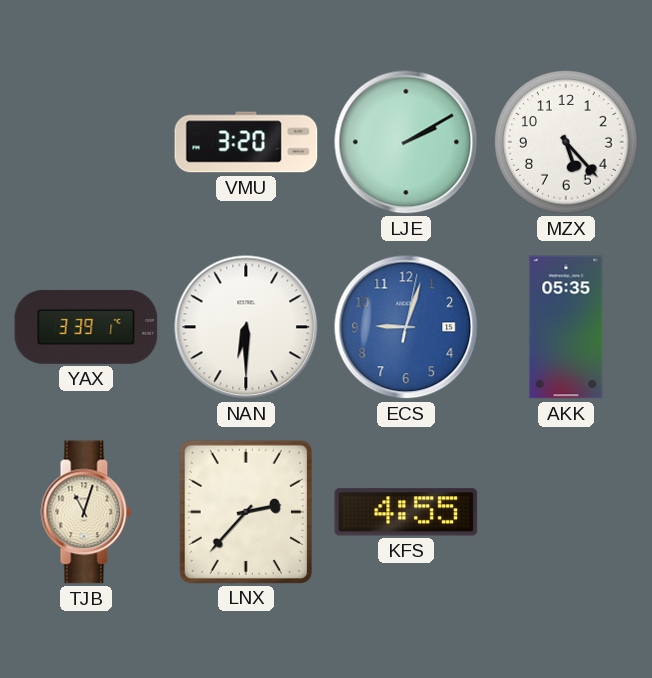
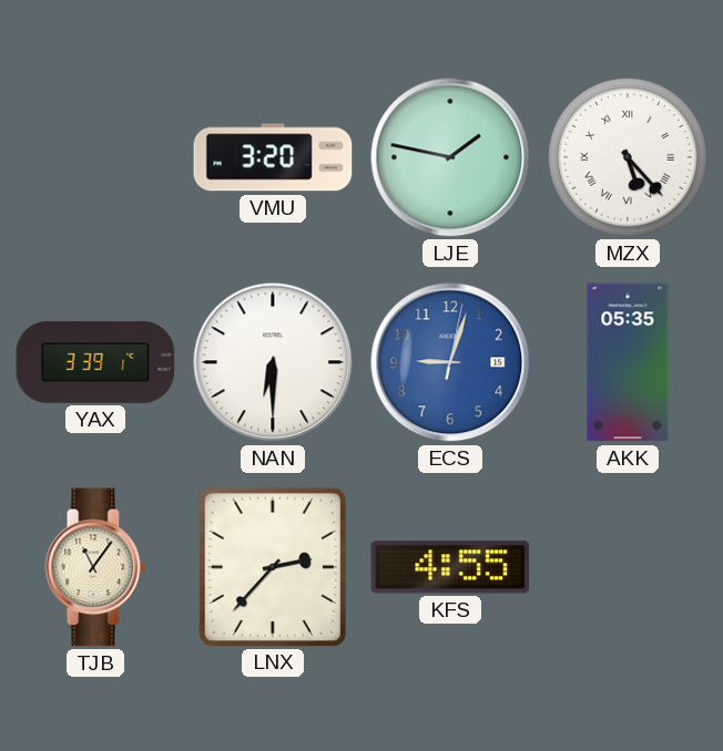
LJE: 2:10 -> 1:47
MZX numerals: Arabic -> Roman
TJB: 11:03 -> 11:06
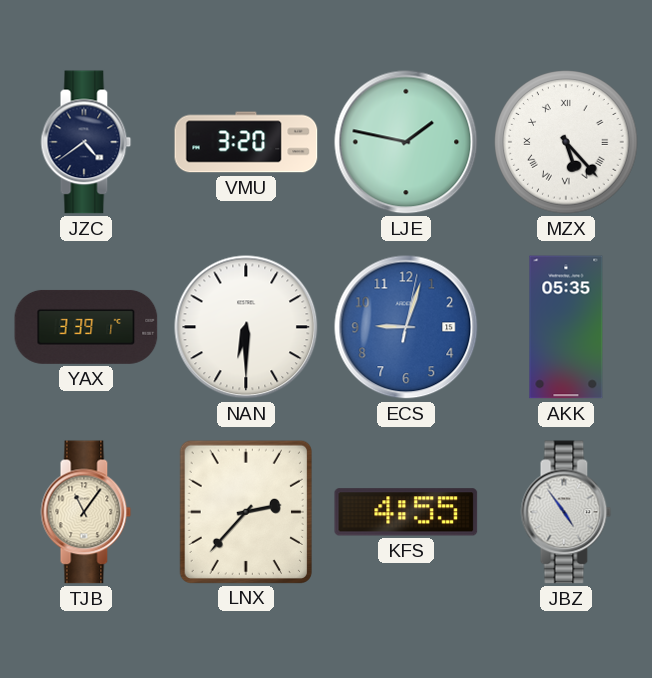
JZC: none -> 4:39
JBZ: none -> 4:54
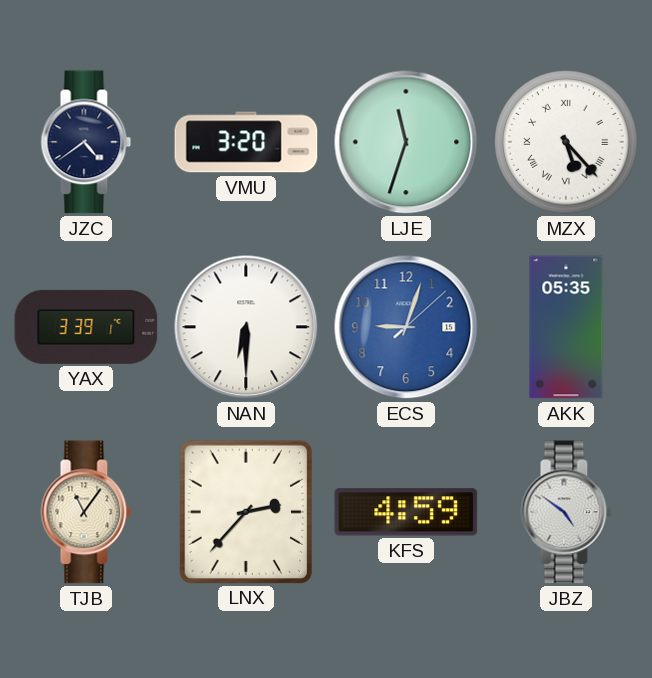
LJE: 1:47 -> 11:33
ECS: 9:03:02 -> 9:03:08
KFS: 4:55 -> 4:59
JBZ: 4:54 -> 4:51
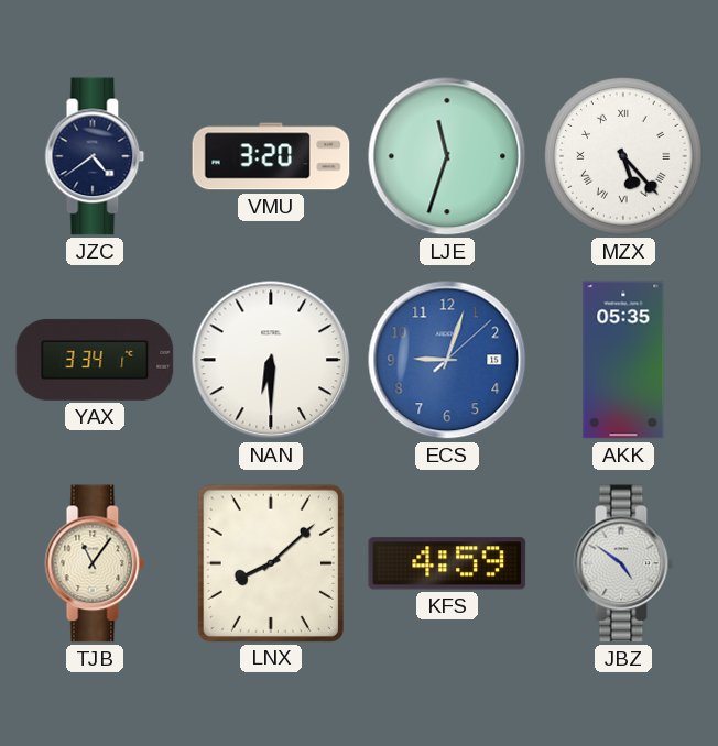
YAX: 3:39 -> 3:34
LNX: 2:37 -> 8:08
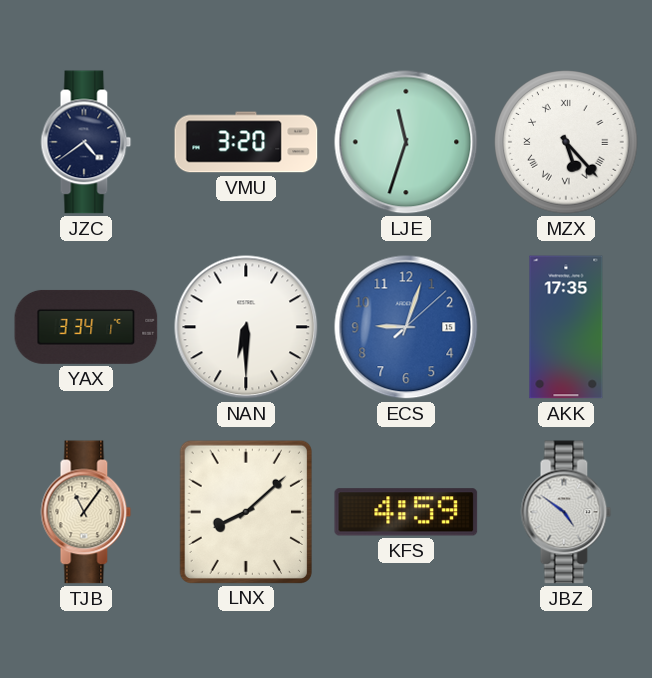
AKK: 05:35 -> 17:35
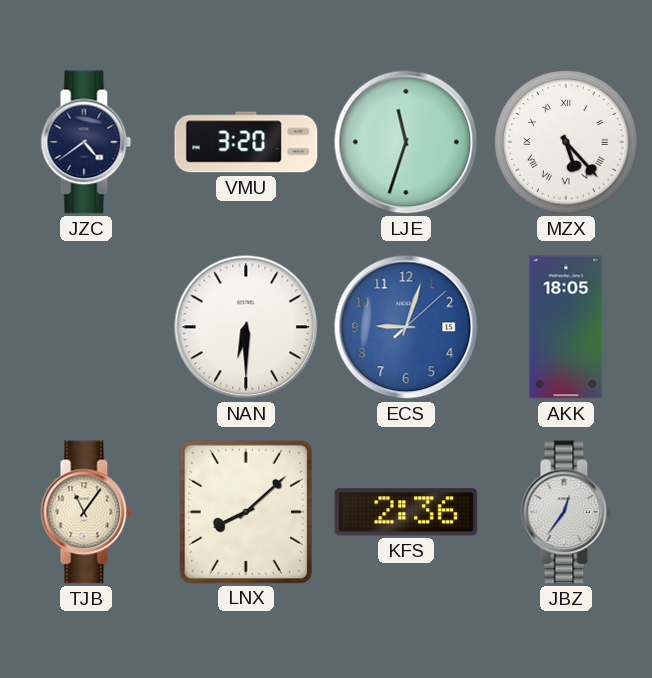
YAX: 3:34 -> none
AKK: 17:35 -> 18:05
KFS: 4:59 -> 2:36
JBZ: 4:51 -> 12:36
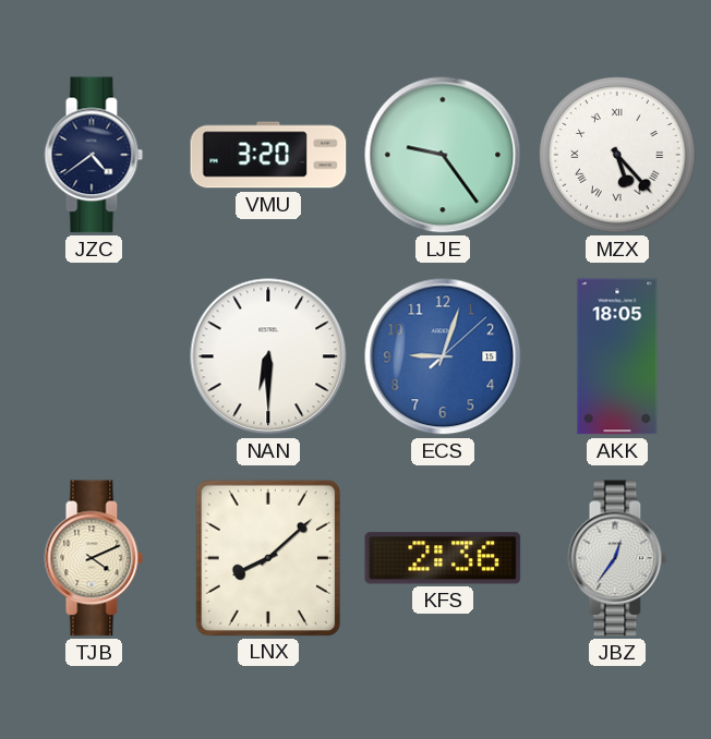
LJE: 11:33 -> 9:24
TJB: 11:06 -> 4:11
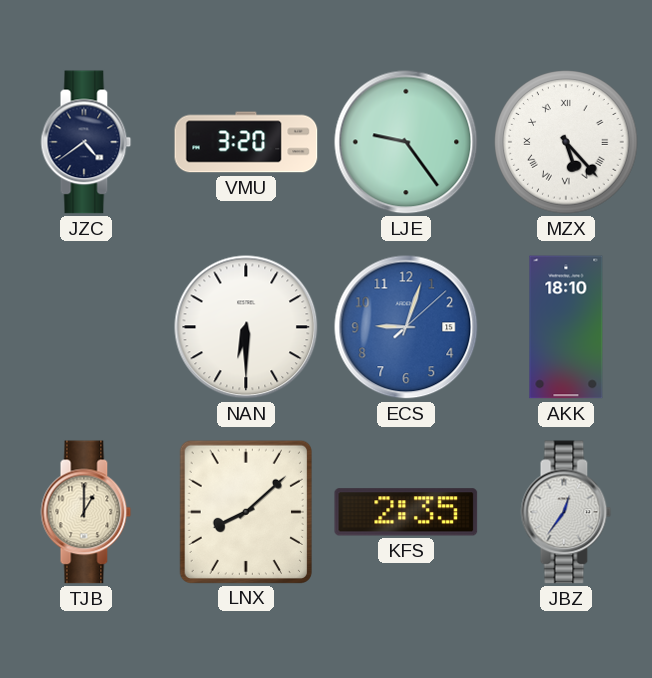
AKK: 18:05 -> 18:10
TJB: 4:11 -> 1:00
KFS: 2:36 -> 2:35
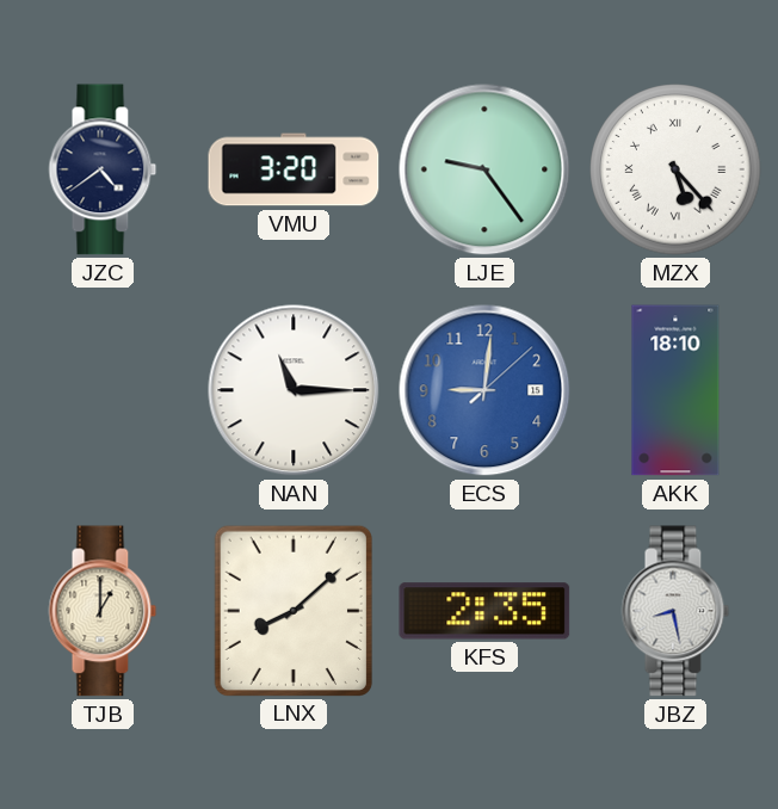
NAN: 6:30 -> 11:15
ECS: 9:03 -> 9:01
JBZ: 12:36 -> 8:28
